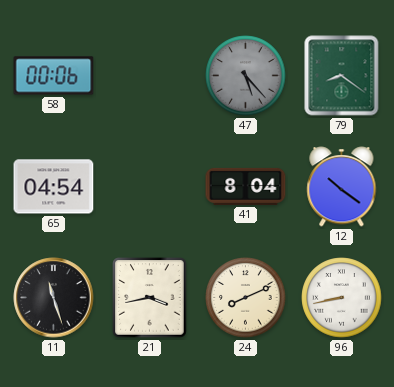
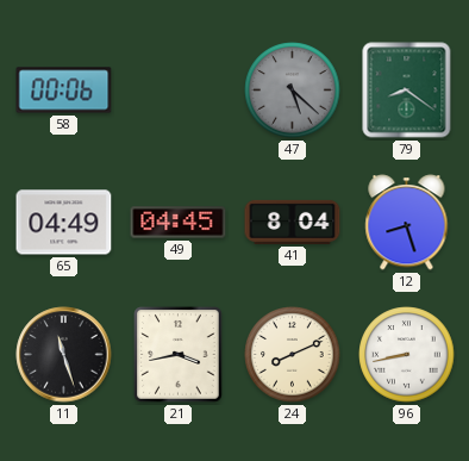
47: 5:23 -> 5:22
65: 04:54 -> 04:49
49: none -> 04:45
12: 10:21 -> 8:27
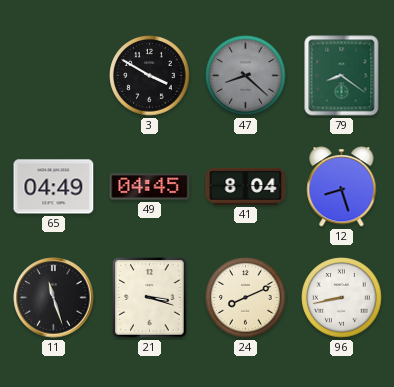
58: 00:06 -> none
3: none -> 3:50
47: 5:22 -> 8:22
21: 3:43 -> 3:18
